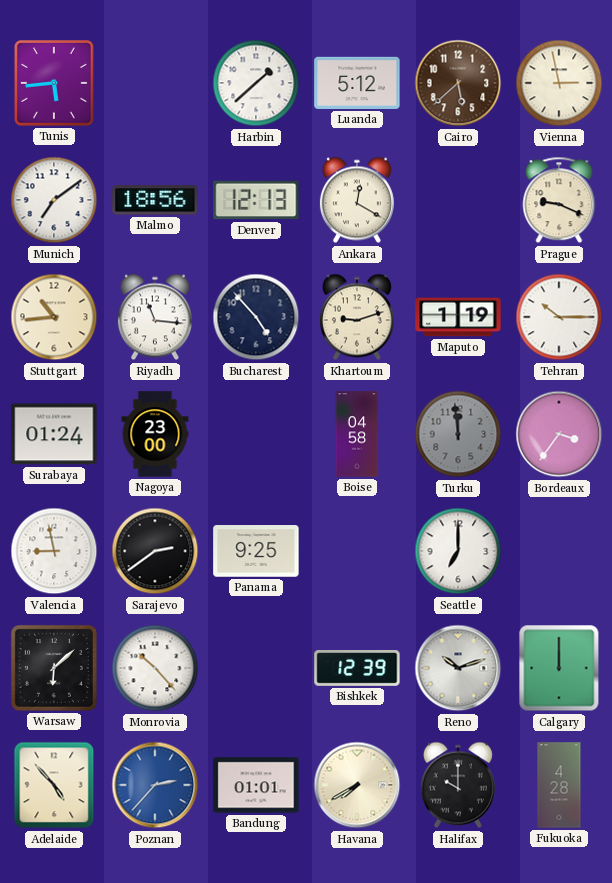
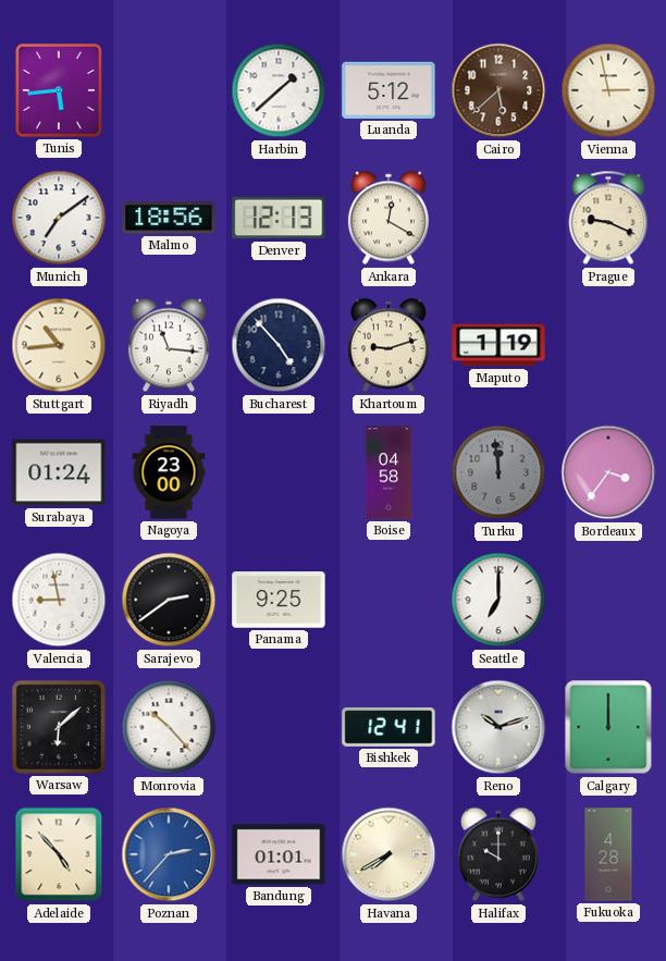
Tehran: 10:15 -> none
Bishkek: 12:39 -> 12:41
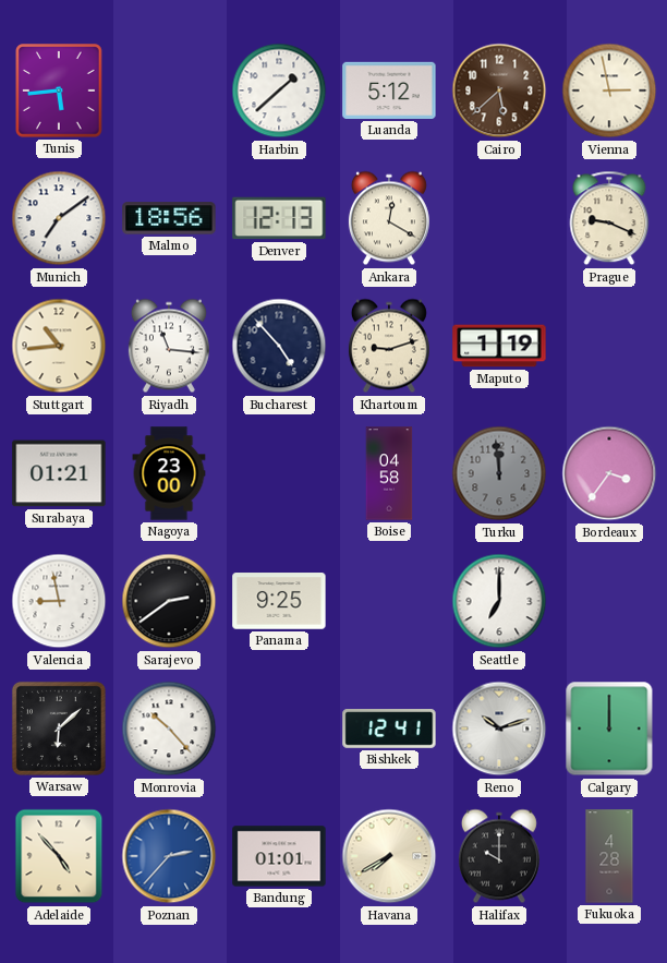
Surabaya: 01:24 -> 01:21
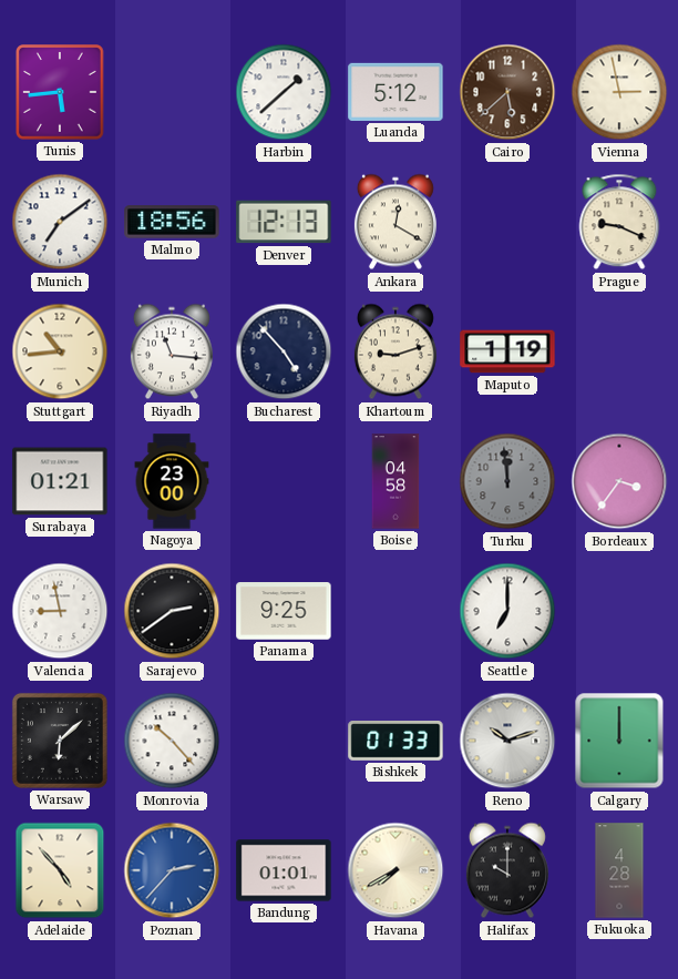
Bishkek: 12:41 -> 01:33
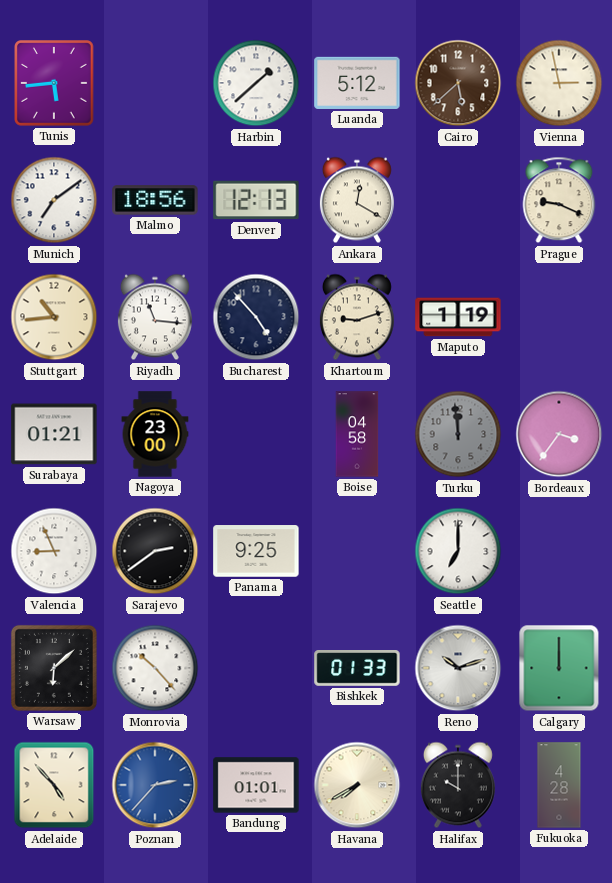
Valencia: 8:58 -> 8:56
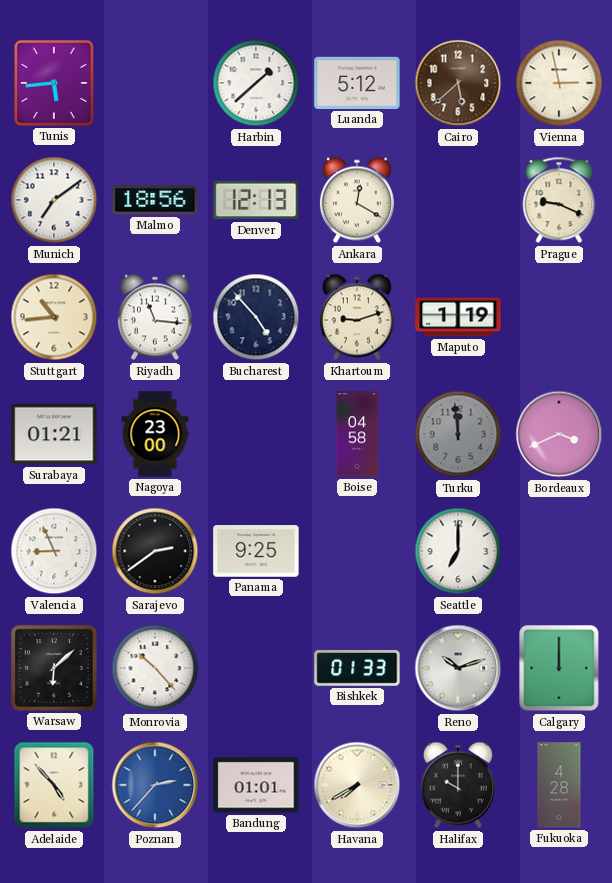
Bordeaux: 3:36 -> 3:41
